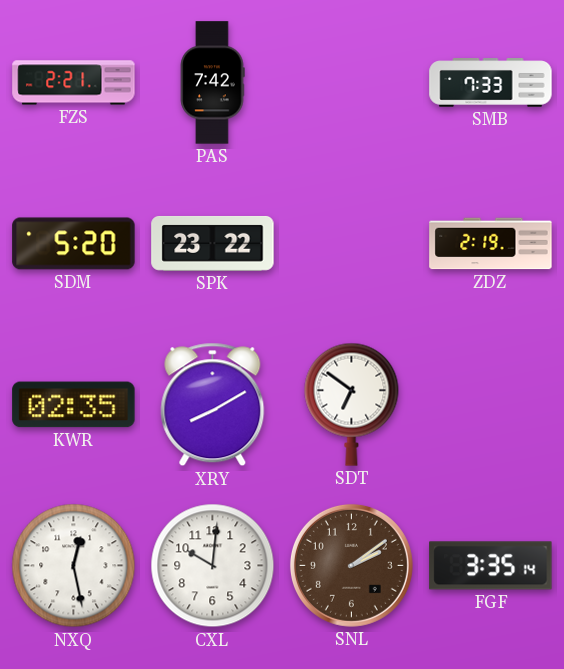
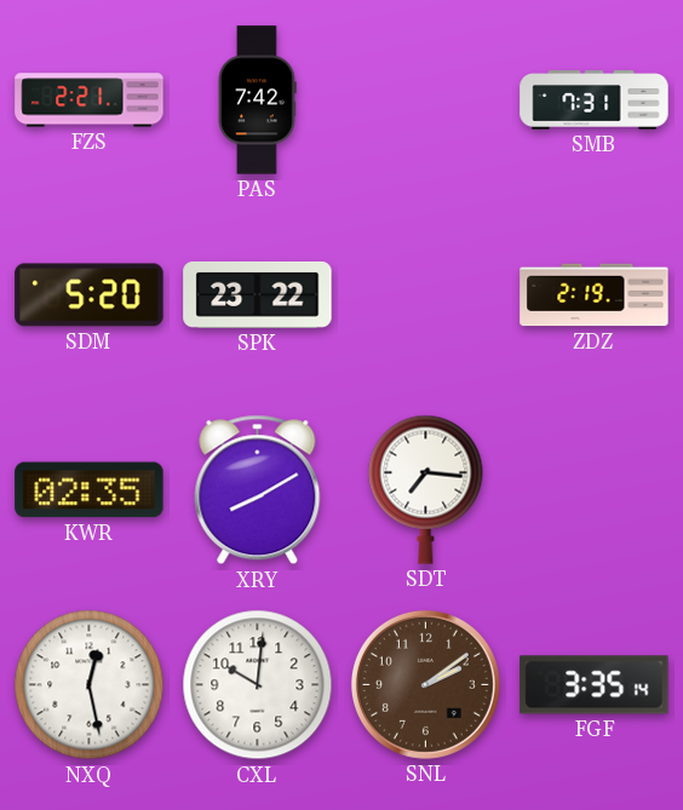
SMB: 7:33 -> 7:31
SDT: 6:51 -> 7:16
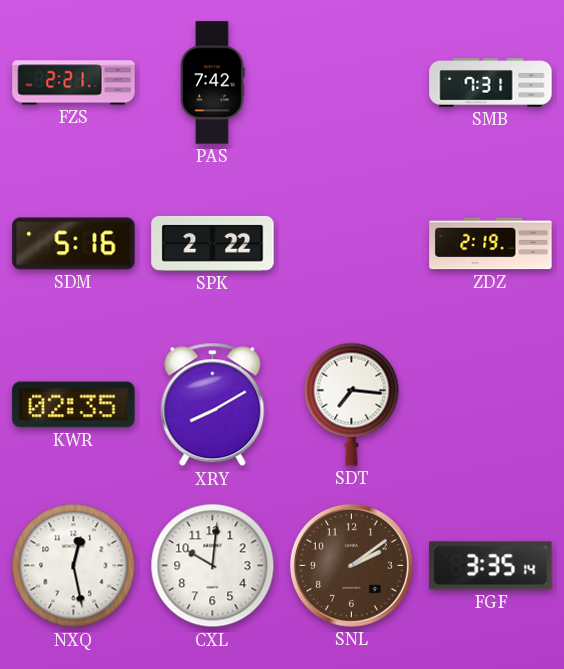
SDM: 5:20 -> 5:16
SPK: 23:22 -> 2:22
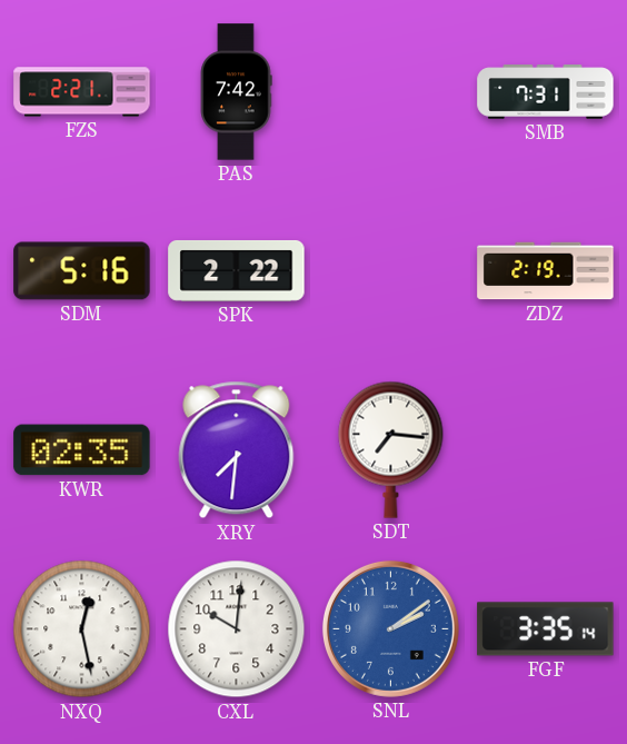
XRY: 8:10 -> 7:31
SNL dial: brown -> blue
